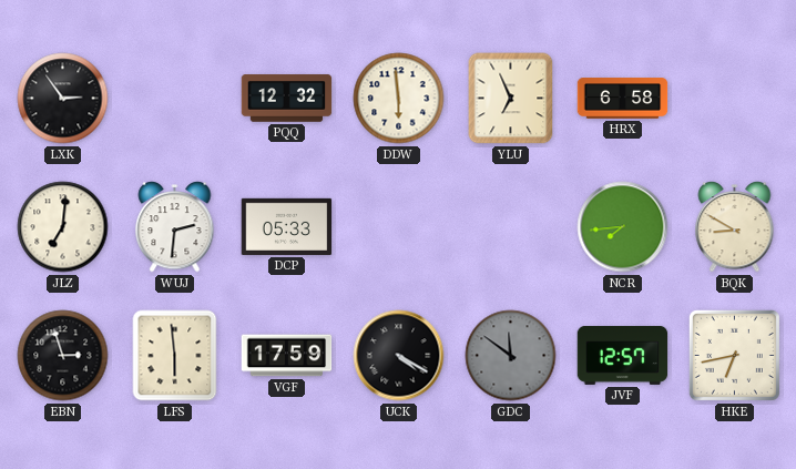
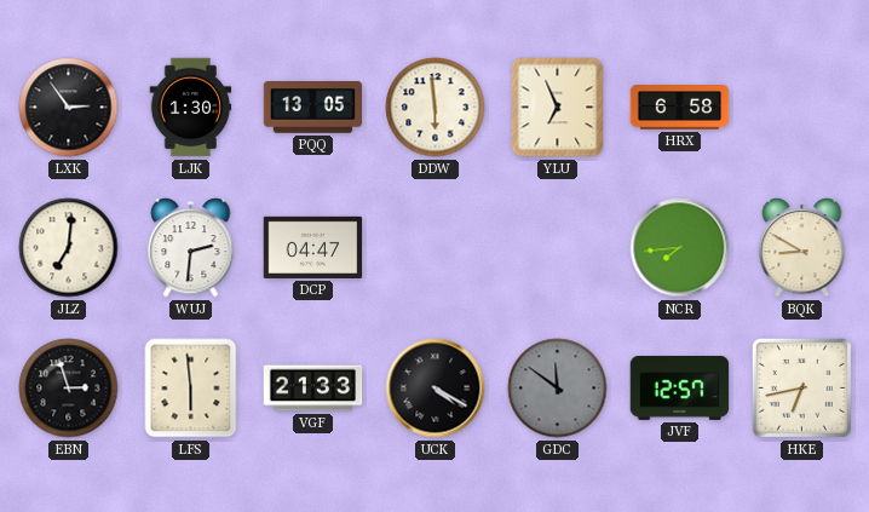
LJK: none -> 1:30
PQQ: 12:32 -> 13:05
DCP: 05:33 -> 04:47
VGF: 17:59 -> 21:33
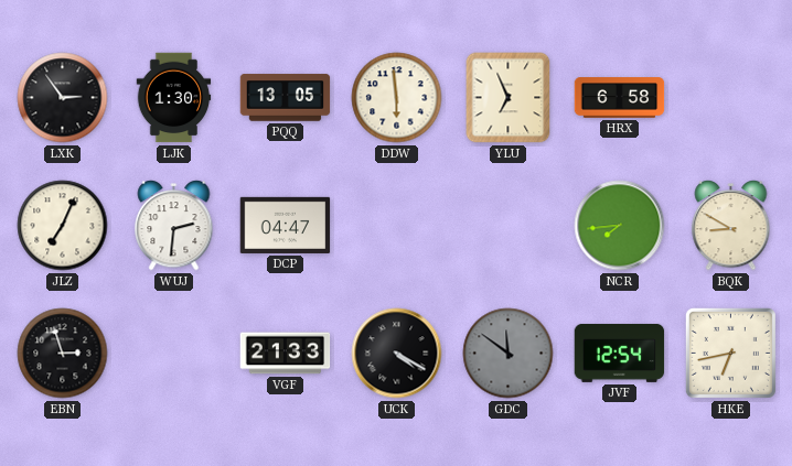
JLZ: 7:01 -> 7:04
LFS: 5:59 -> none
JVF: 12:57 -> 12:54
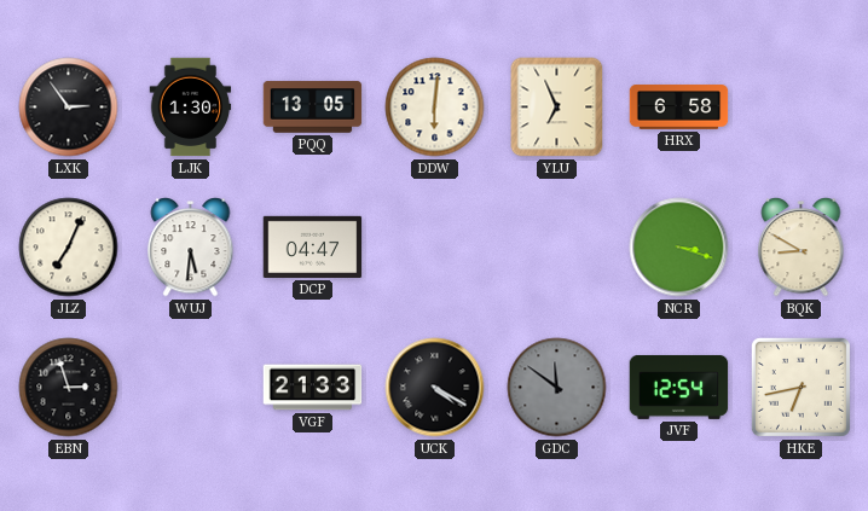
DDW: 5:59 -> 6:01
WUJ: 2:31 -> 5:31
NCR: 7:44 -> 3:18
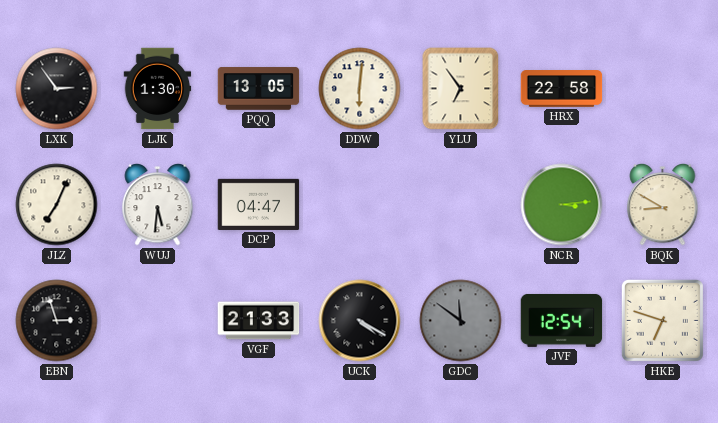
YLU: 6:56 -> 6:54
HRX: 6:58 -> 22:58
NCR: 3:18 -> 3:14
HKE: 6:43 -> 6:48
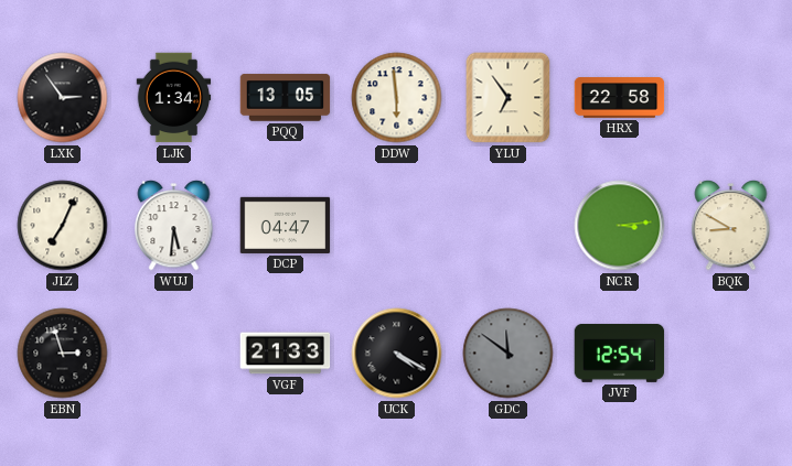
LJK: 1:30 -> 1:34
DDW: 6:01 -> 5:59
HKE: 6:48 -> none
